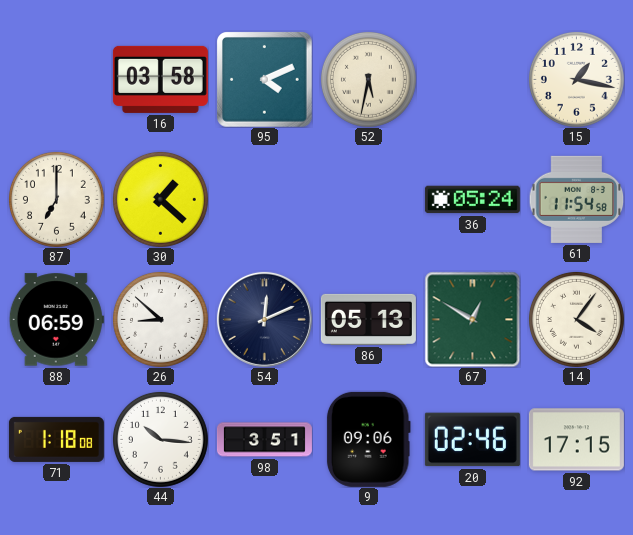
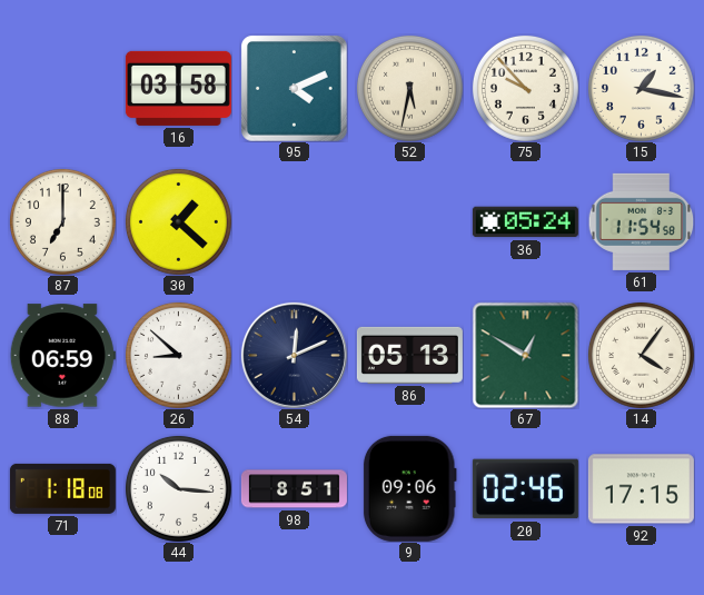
75: none -> 9:53
98: 3:51 -> 8:51
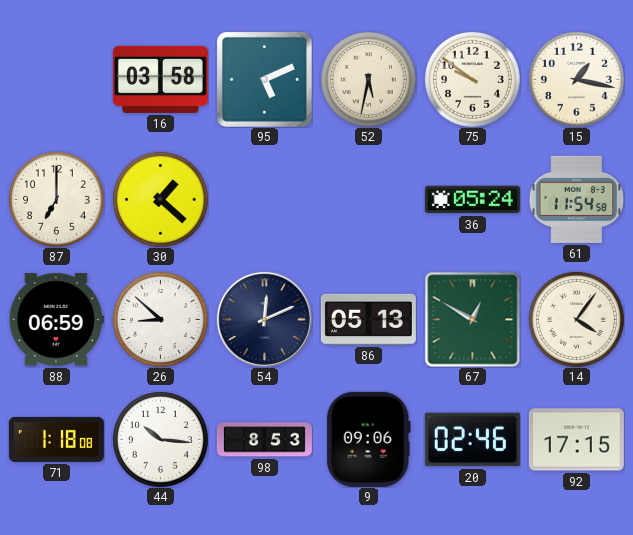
95: 4:11 -> 5:11
75: 9:53 -> 9:51
98: 8:51 -> 8:53
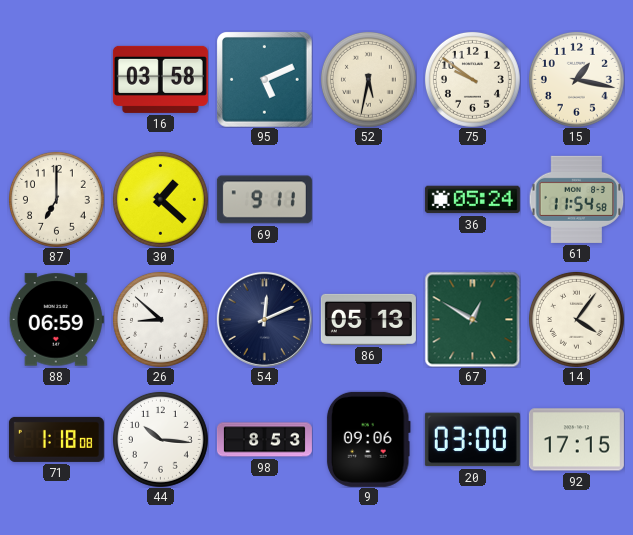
69: none -> 9:11
20: 02:46 -> 03:00
